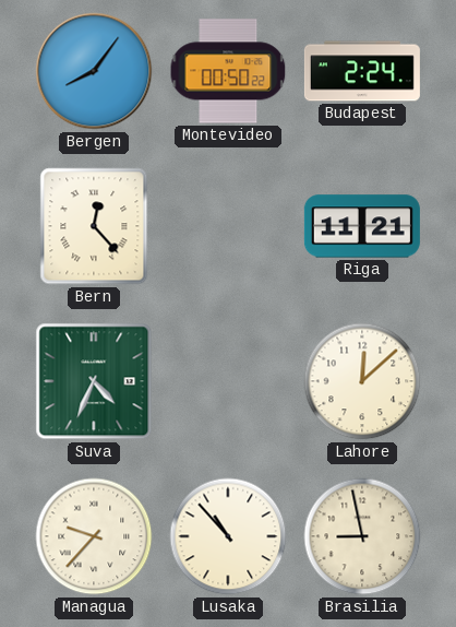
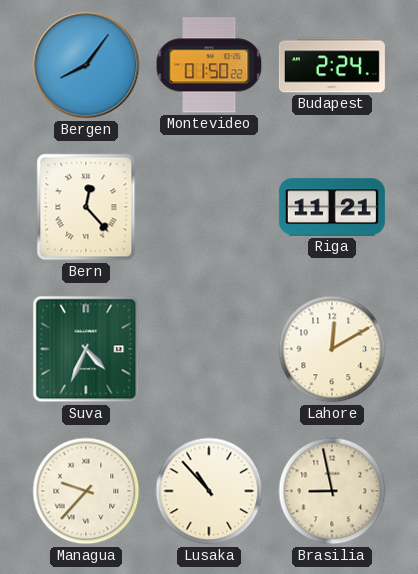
Montevideo: 00:50 -> 01:50
Lahore: 12:08 -> 12:10
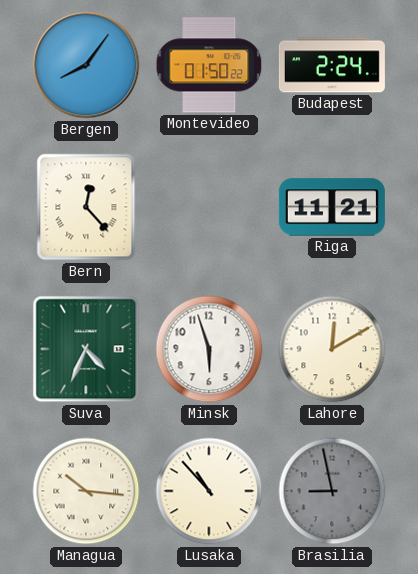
Minsk: none -> 5:57
Managua: 9:37 -> 10:16
Brasilia dial: cream -> grey
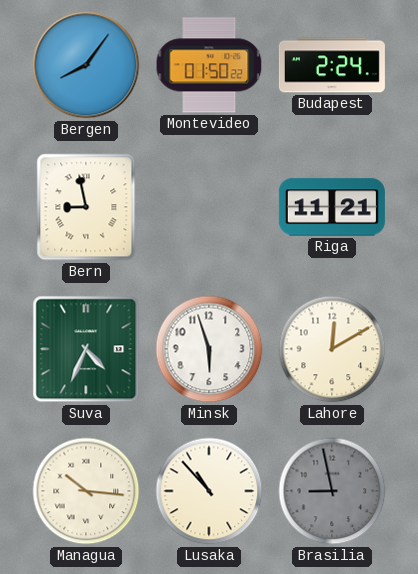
Bern: 12:23 -> 8:58
